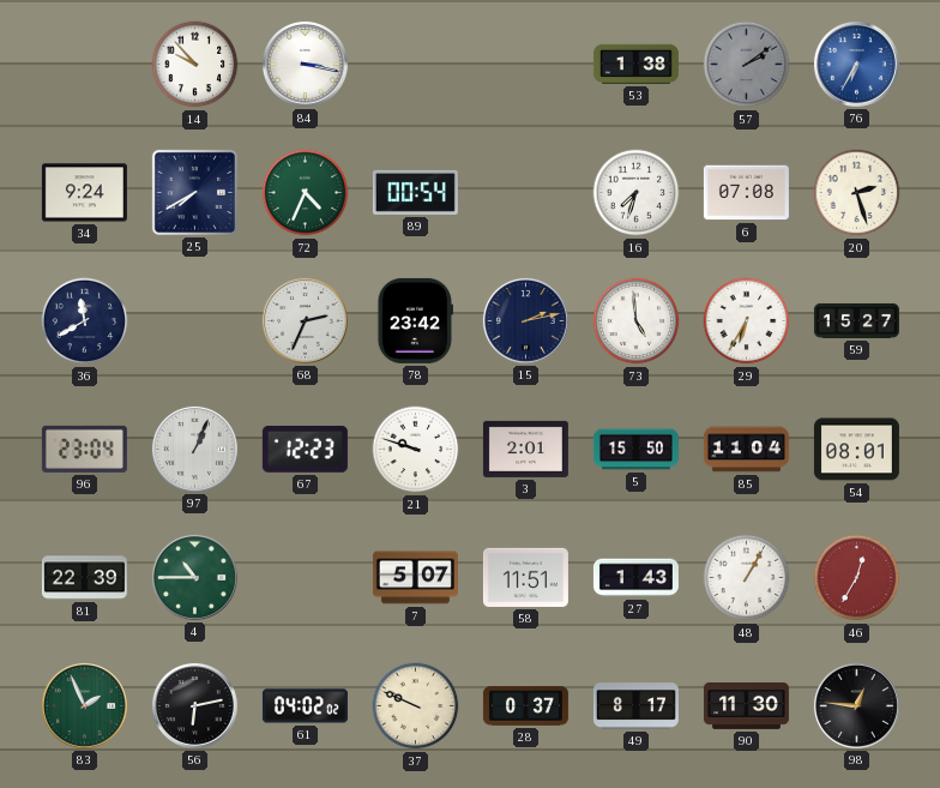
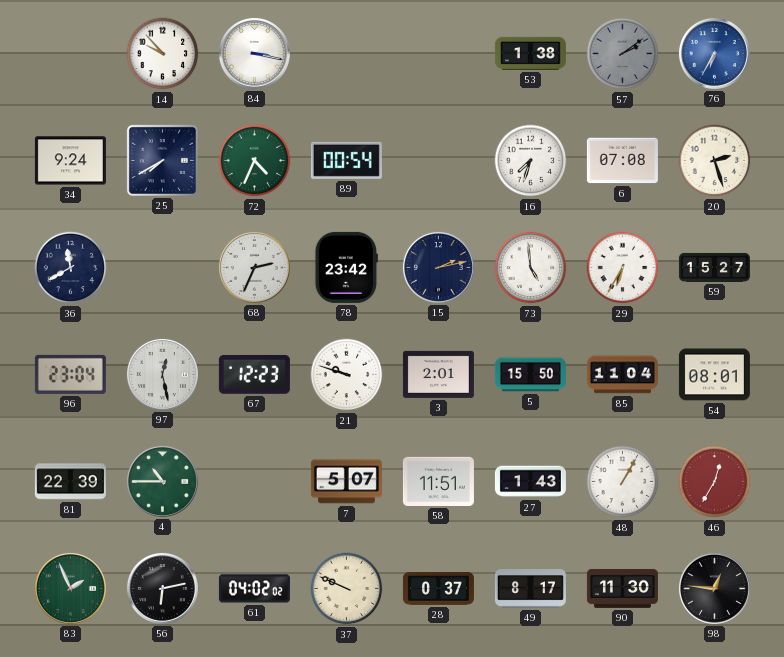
97: 1:04 -> 12:28
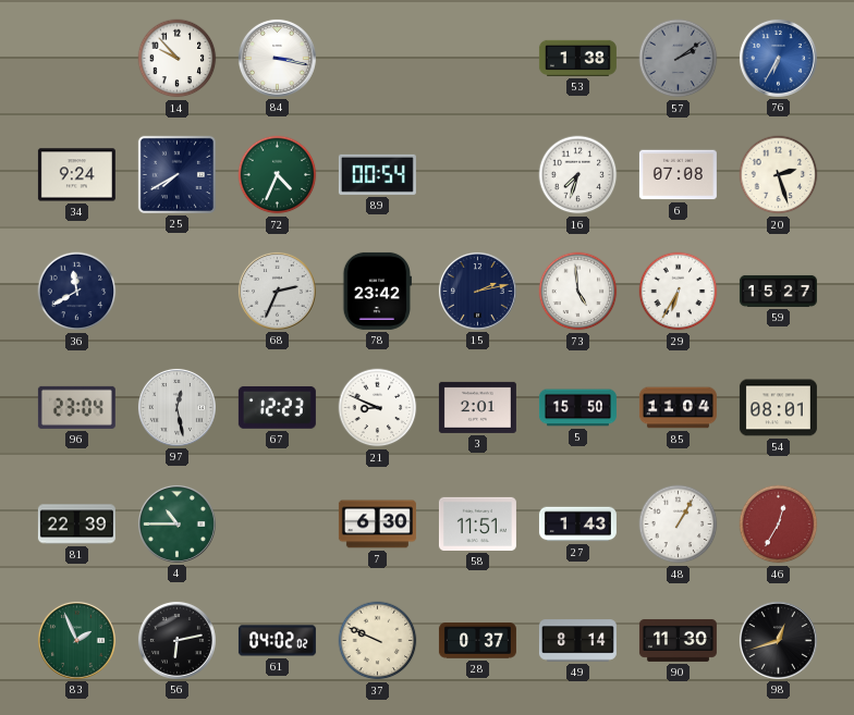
21: 9:48 -> 8:49
7: 5:07 -> 6:30
49: 8:17 -> 8:14
98: 12:46 -> 12:42
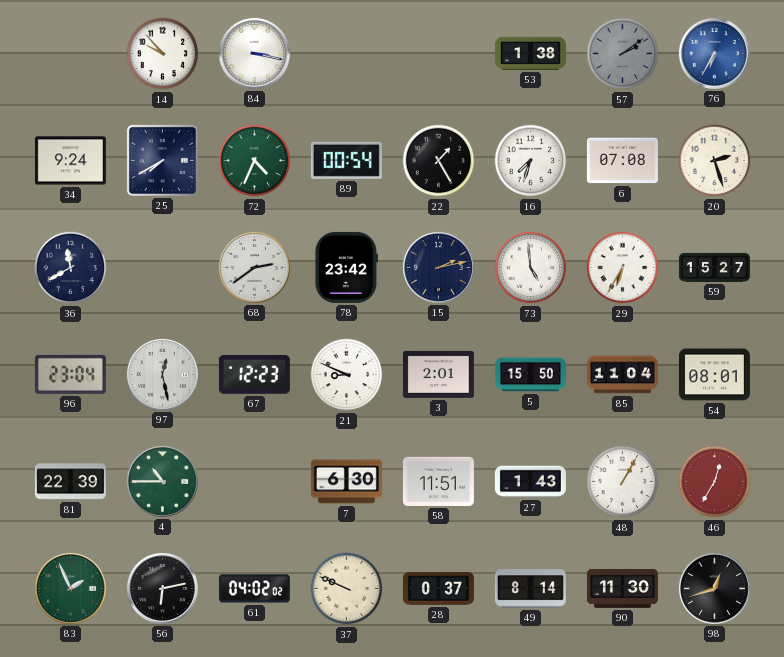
22: none -> 1:25
68: 2:34 -> 2:39
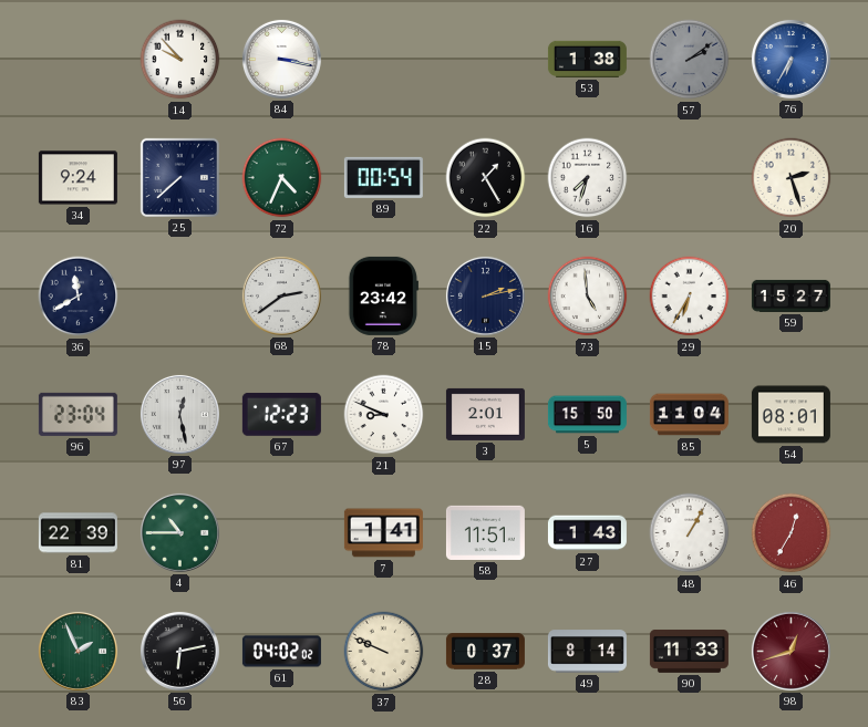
25: 7:40 -> 7:38
6: 07:08 -> none
7: 6:30 -> 1:41
90: 11:30 -> 11:33
98 dial: black -> burgundy
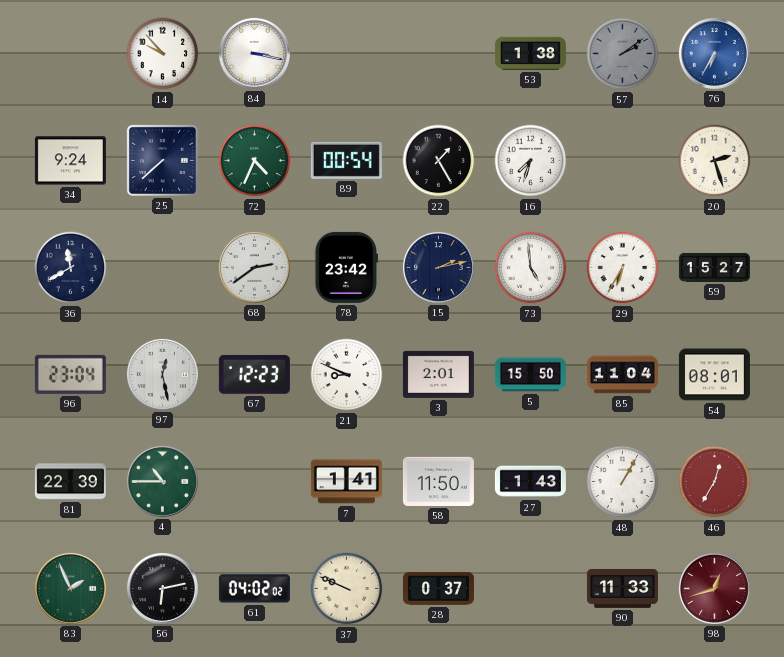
58: 11:51 -> 11:50
49: 8:14 -> none
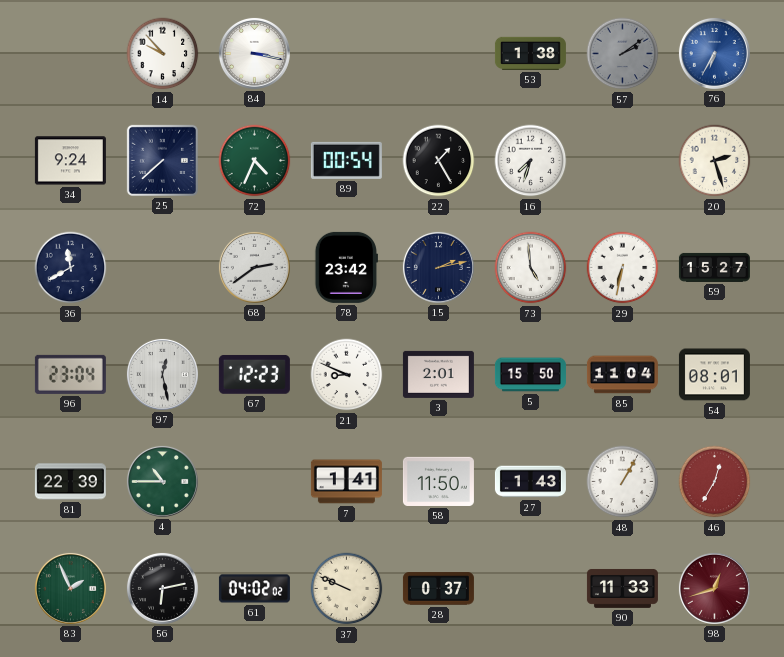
29: 6:35 -> 6:32
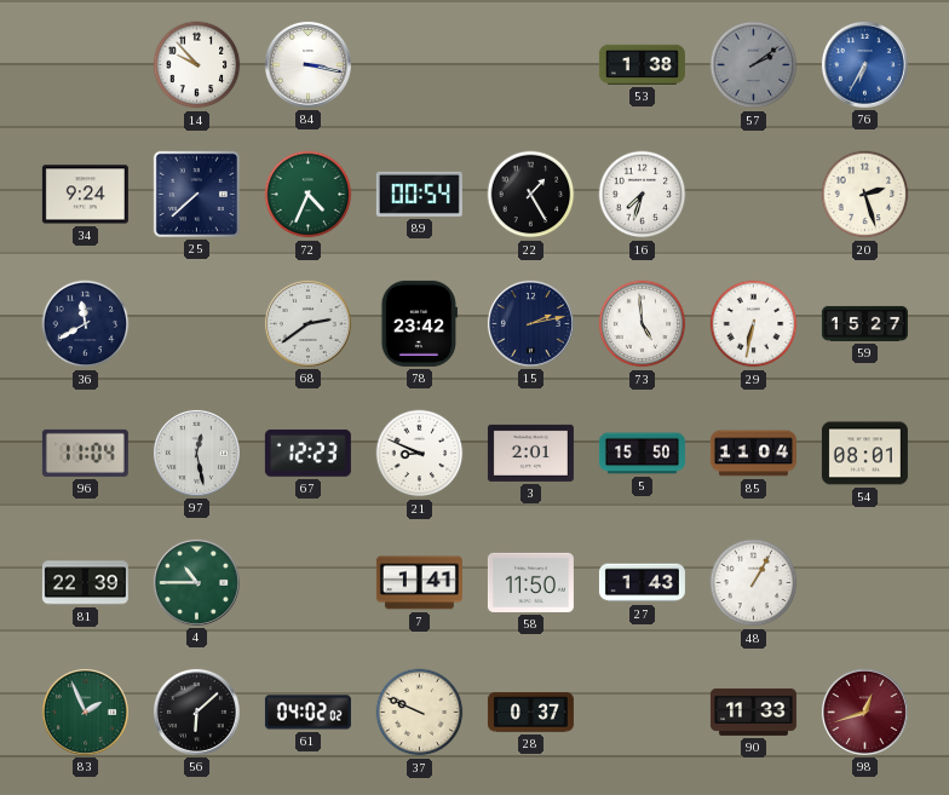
96: 23:04 -> 11:04
46: 12:35 -> none
56: 6:13 -> 6:08
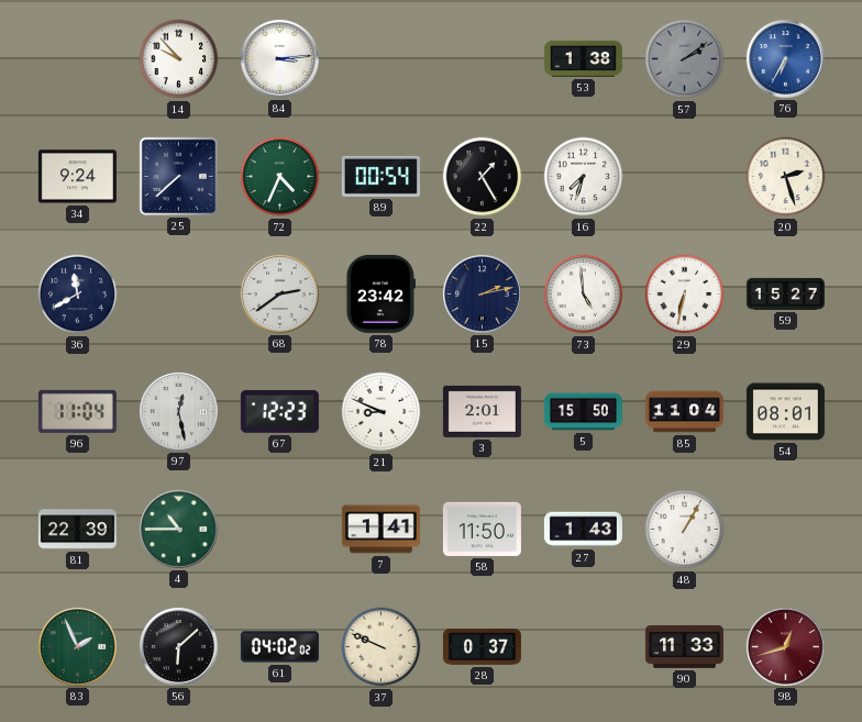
84: 3:17 -> 3:14
